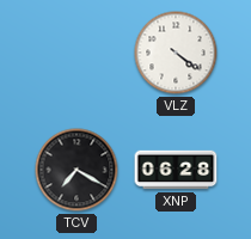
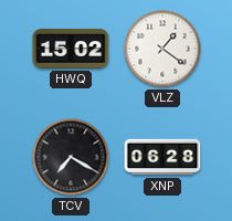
HWQ: none -> 15:02
VLZ: 4:21 -> 1:21
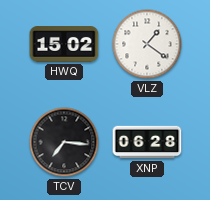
TCV: 7:20 -> 7:16
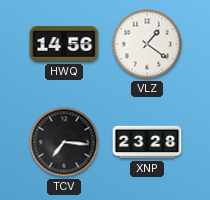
HWQ: 15:02 -> 14:56
XNP: 06:28 -> 23:28
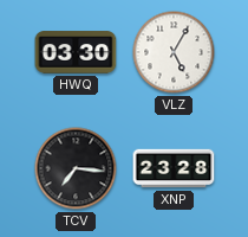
HWQ: 14:56 -> 03:30
VLZ: 1:21 -> 5:05
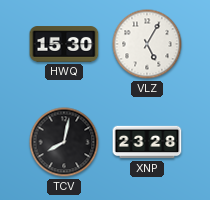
HWQ: 03:30 -> 15:30
TCV: 7:16 -> 8:02
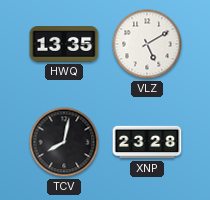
HWQ: 15:30 -> 13:35
VLZ: 5:05 -> 5:10
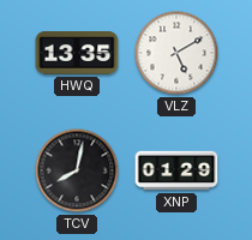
XNP: 23:28 -> 01:29
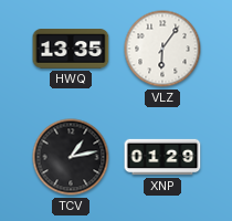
VLZ: 5:10 -> 6:06
TCV: 8:02 -> 1:13
